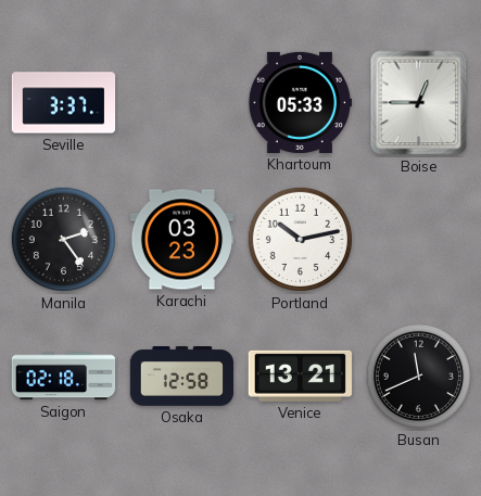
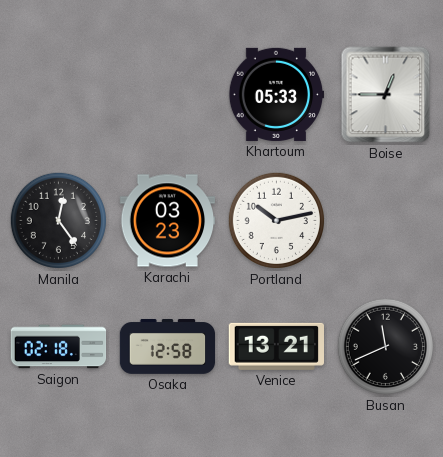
Seville: 3:37 -> none
Manila: 2:24 -> 12:24
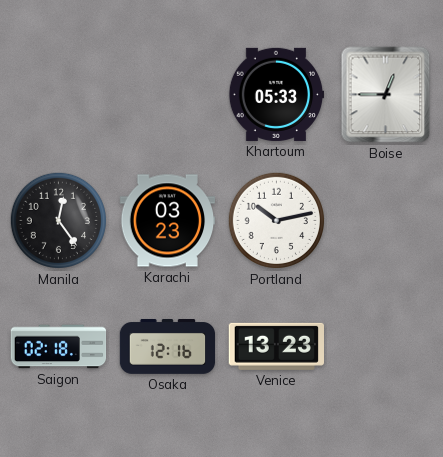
Osaka: 12:58 -> 12:16
Venice: 13:21 -> 13:23
Busan: 11:41 -> none
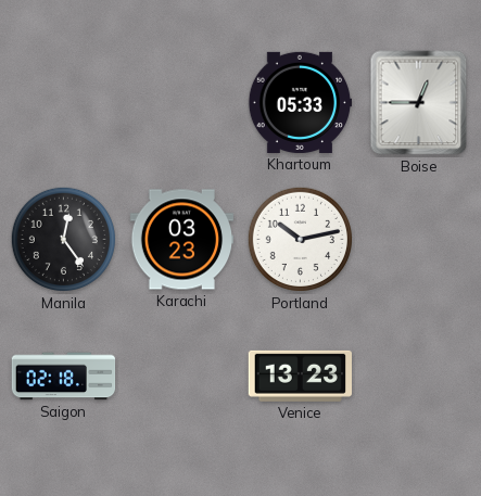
Osaka: 12:16 -> none
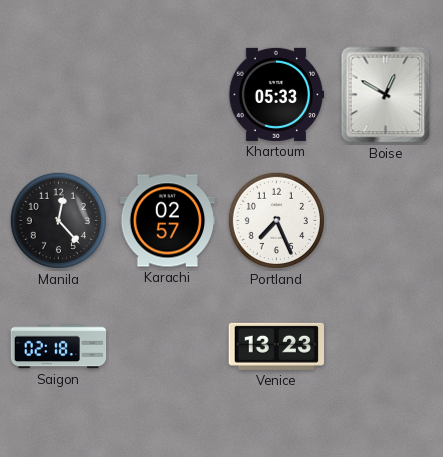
Boise: 12:45 -> 12:50
Manila: 12:24 -> 12:23
Karachi: 03:23 -> 02:57
Portland: 10:13 -> 7:26
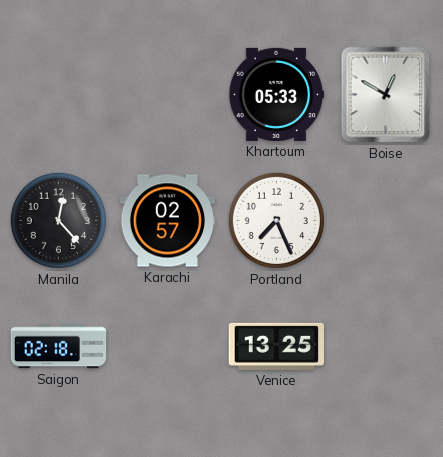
Venice: 13:23 -> 13:25
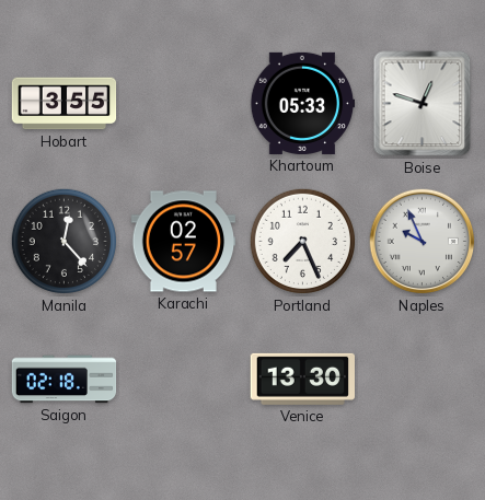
Hobart: none -> 3:55
Boise: 12:50 -> 12:48
Naples: none -> 9:56
Venice: 13:25 -> 13:30
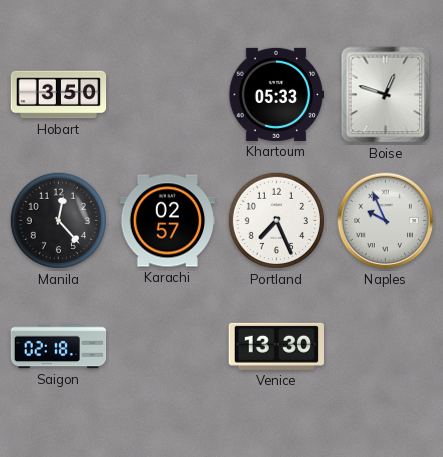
Hobart: 3:55 -> 3:50
